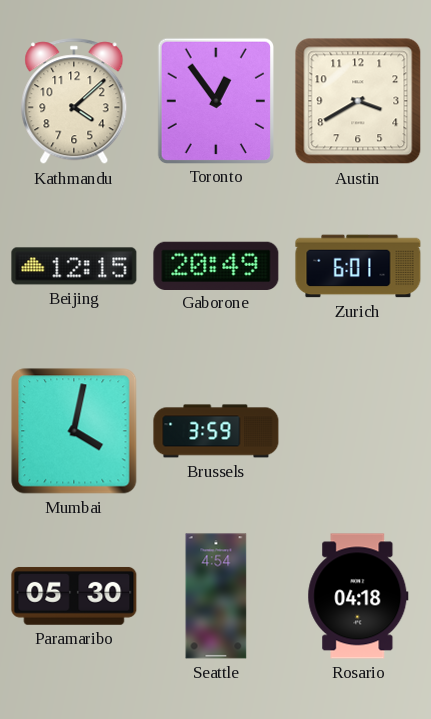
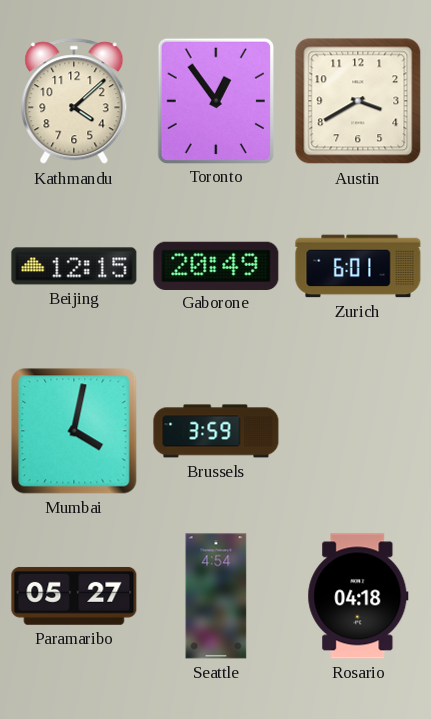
Paramaribo: 05:30 -> 05:27
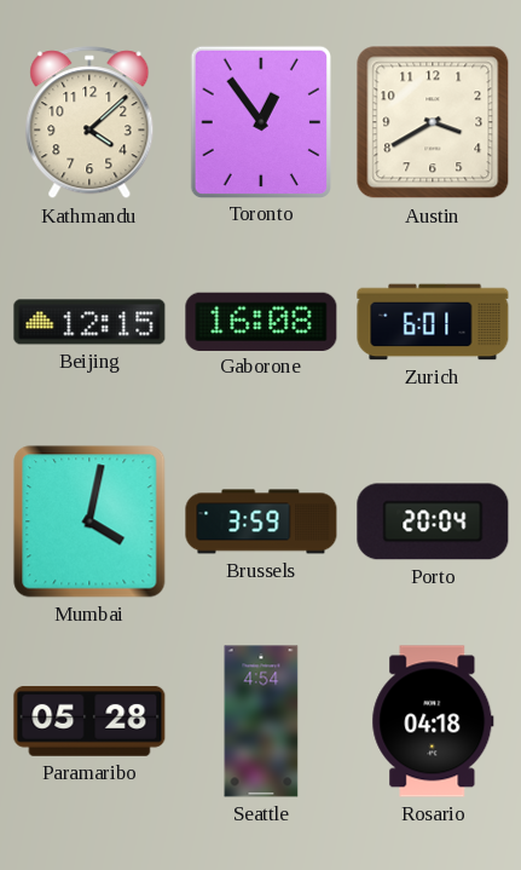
Gaborone: 20:49 -> 16:08
Porto: none -> 20:04
Paramaribo: 05:27 -> 05:28
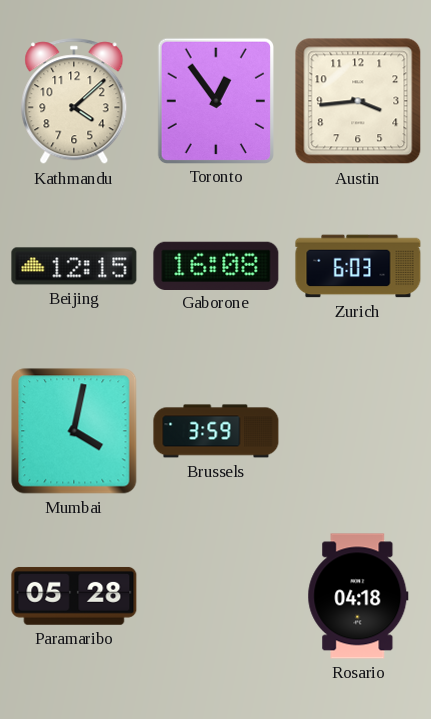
Austin: 3:40 -> 3:44
Zurich: 6:01 -> 6:03
Porto: 20:04 -> none
Seattle: 4:54 -> none
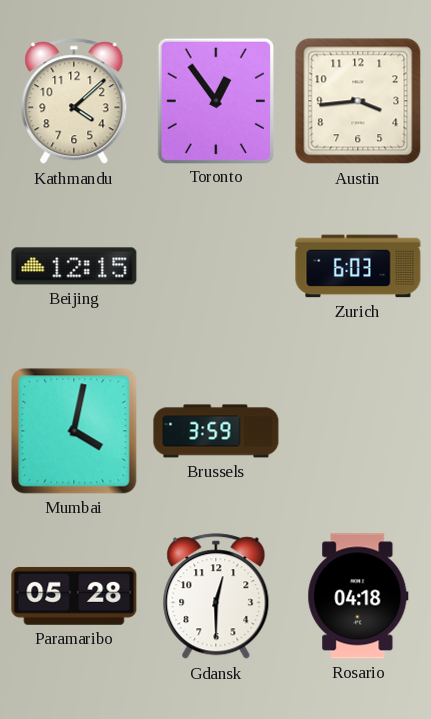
Gaborone: 16:08 -> none
Gdansk: none -> 12:30
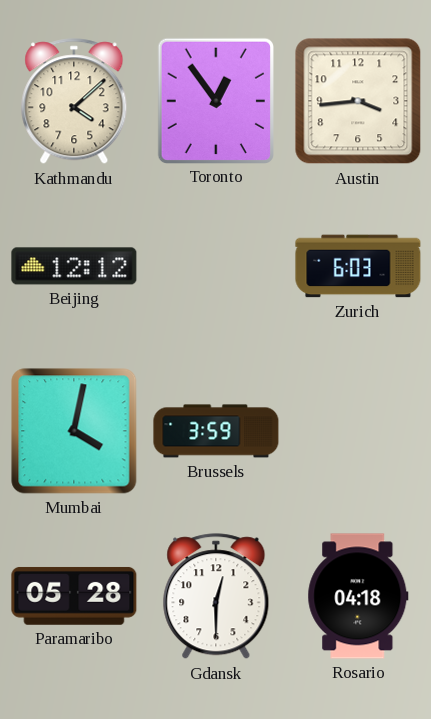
Beijing: 12:15 -> 12:12
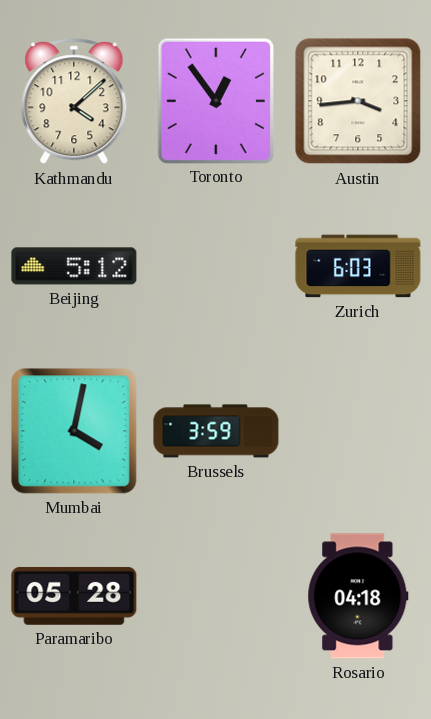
Beijing: 12:12 -> 5:12
Gdansk: 12:30 -> none
